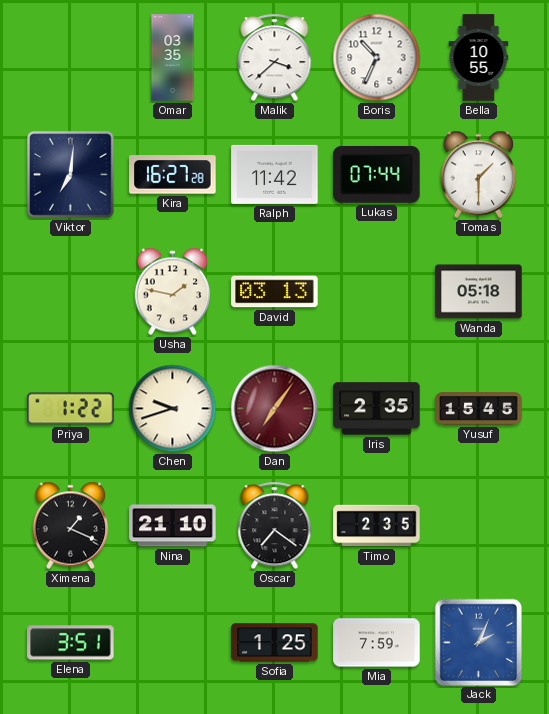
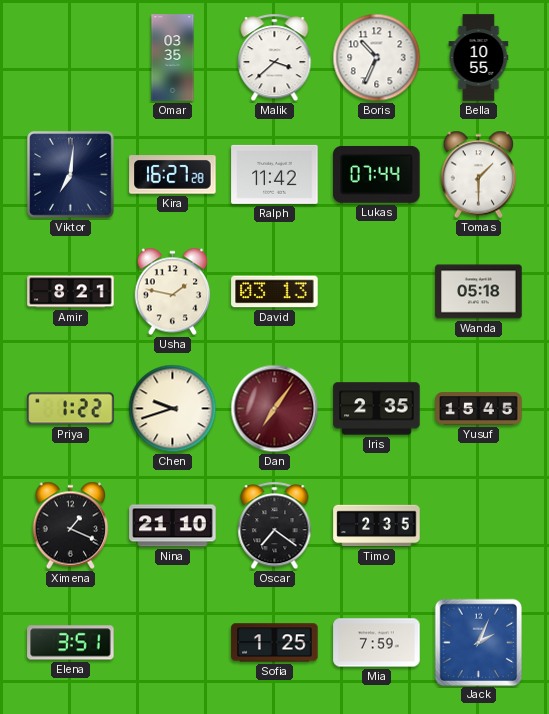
Amir: none -> 8:21
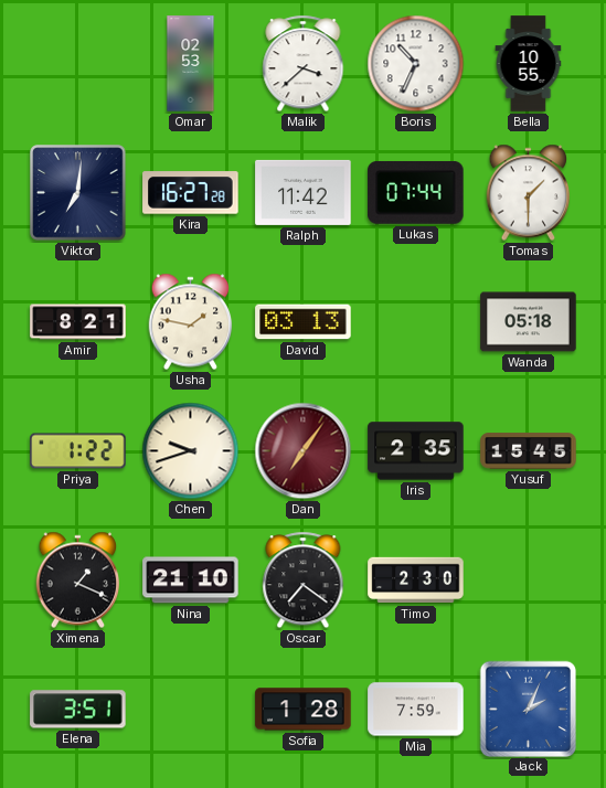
Omar: 03:35 -> 02:53
Timo: 2:35 -> 2:30
Sofia: 1:25 -> 1:28
